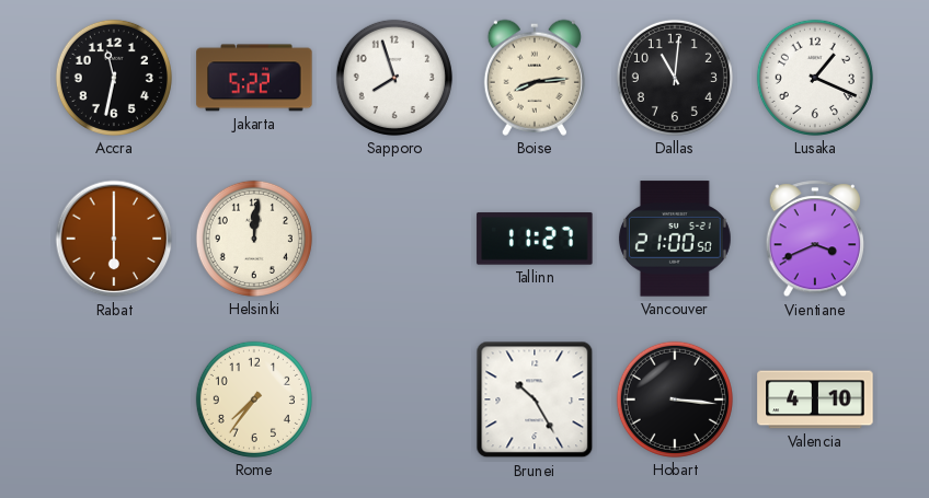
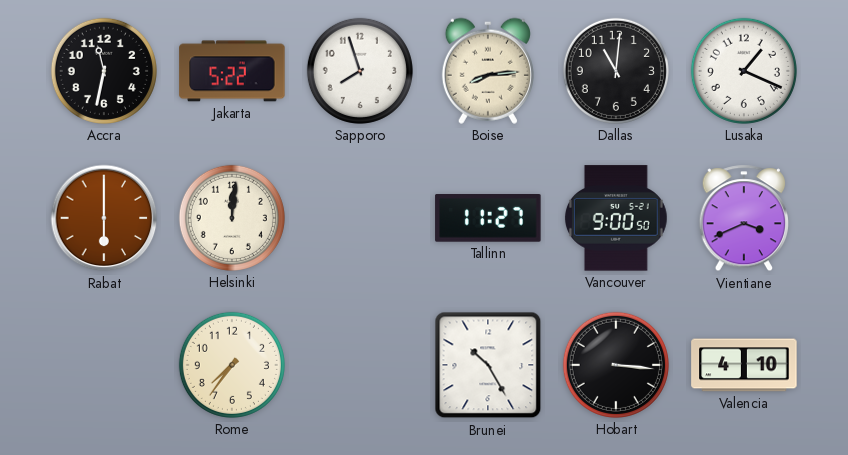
Vancouver: 21:00 -> 9:00
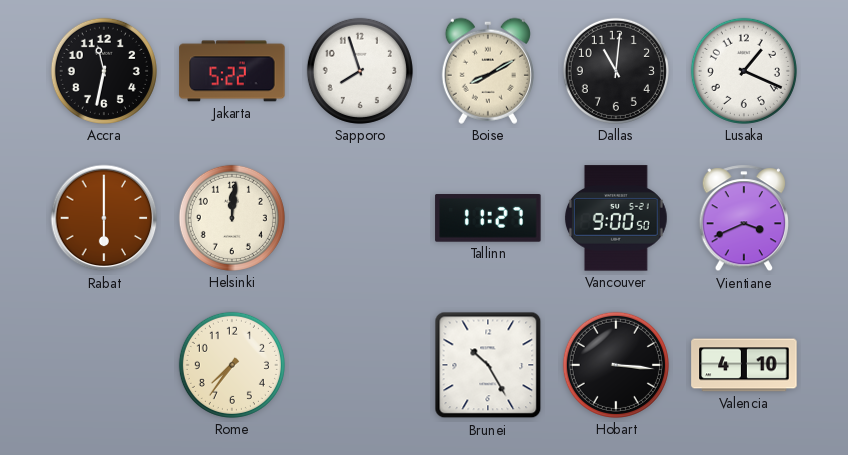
Boise: 8:14 -> 8:10
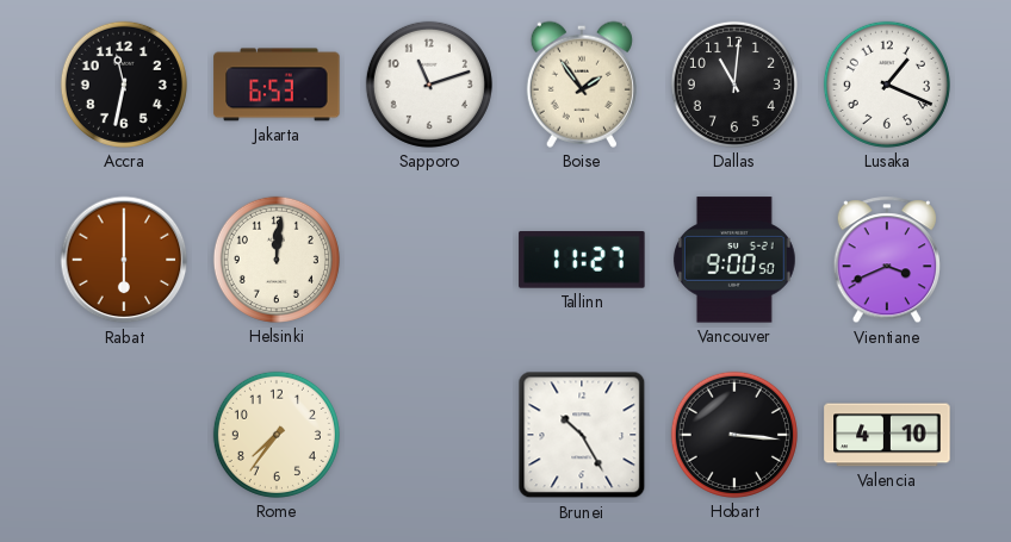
Jakarta: 5:22 -> 6:53
Sapporo: 7:57 -> 11:12
Boise: 8:10 -> 1:54
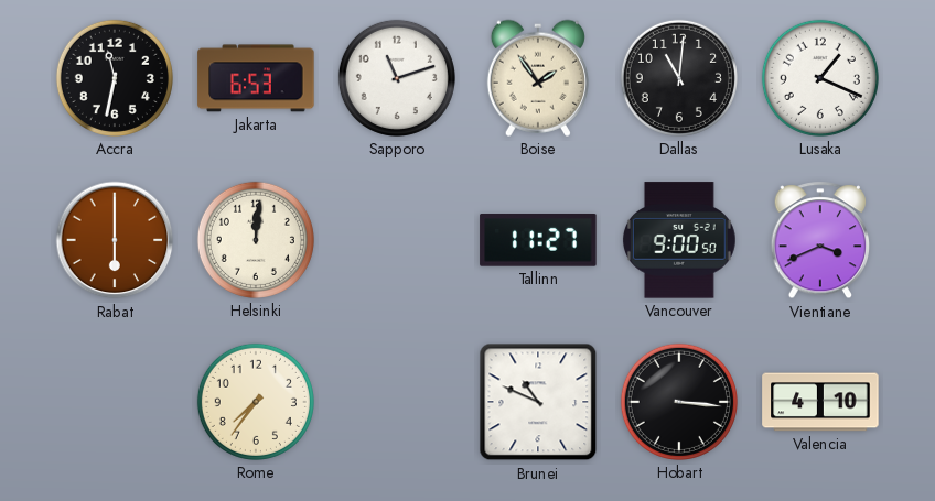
Brunei: 10:25 -> 10:49
